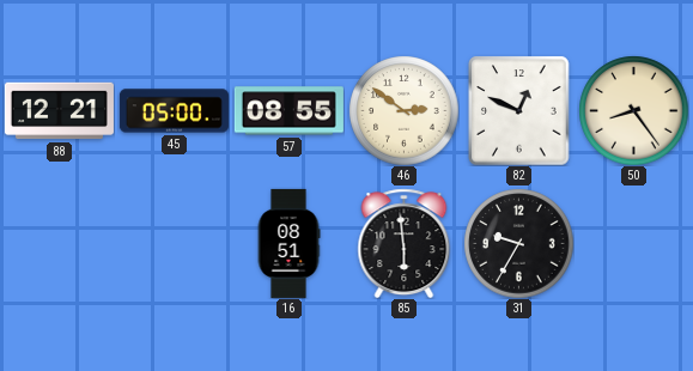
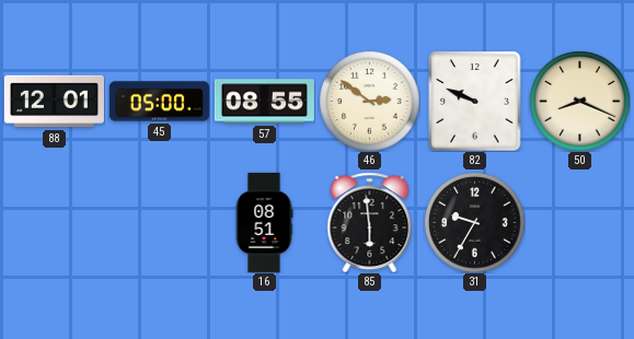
88: 12:21 -> 12:01
82: 12:49 -> 9:49
50: 8:24 -> 8:19
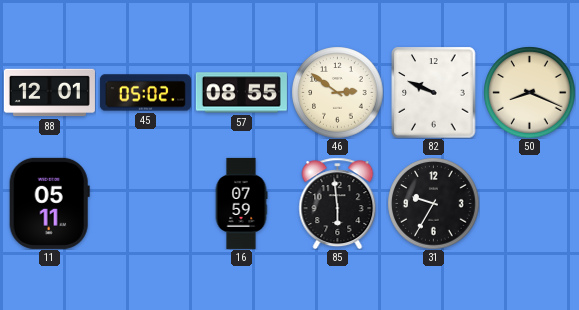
45: 05:00 -> 05:02
11: none -> 05:11
16: 08:51 -> 07:59
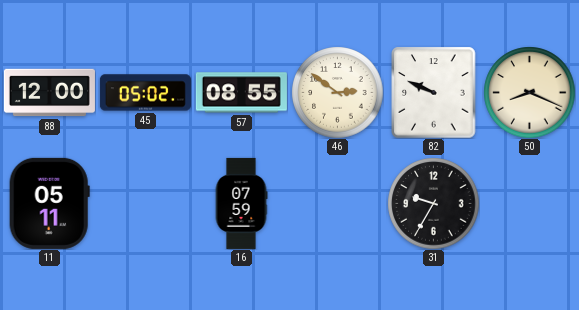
88: 12:01 -> 12:00
85: 5:59 -> none
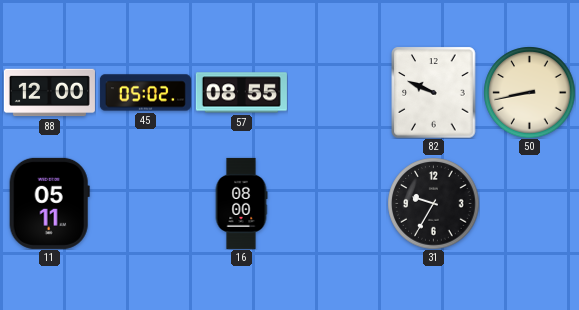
46: 2:51 -> none
50: 8:19 -> 8:43
16: 07:59 -> 08:00
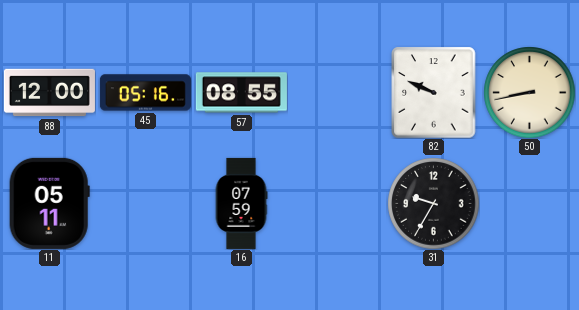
45: 05:02 -> 05:16
16: 08:00 -> 07:59
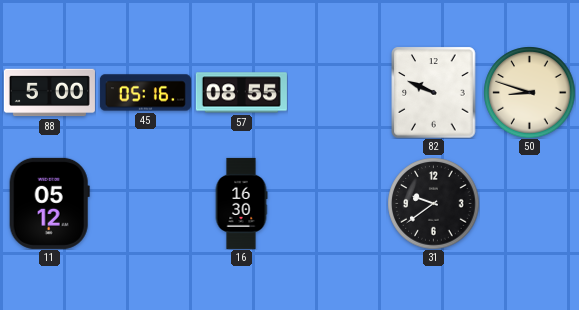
88: 12:00 -> 5:00
50: 8:43 -> 8:48
11: 05:11 -> 05:12
16: 07:59 -> 16:30
31: 9:35 -> 9:39
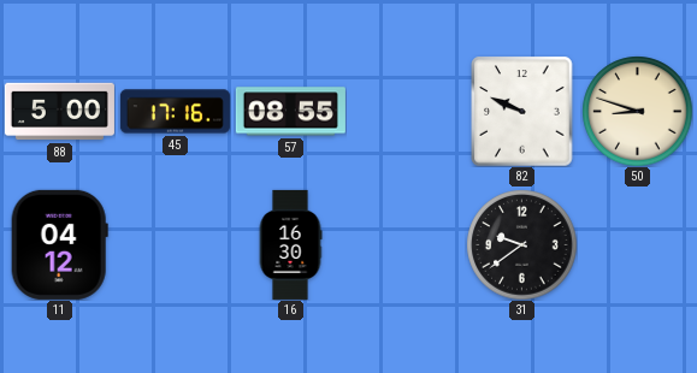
45: 05:16 -> 17:16
11: 05:12 -> 04:12
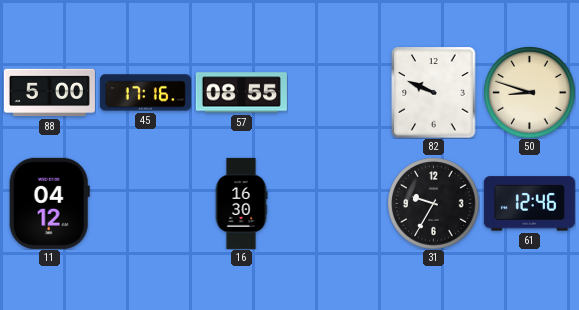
31: 9:39 -> 9:35
61: none -> 12:46
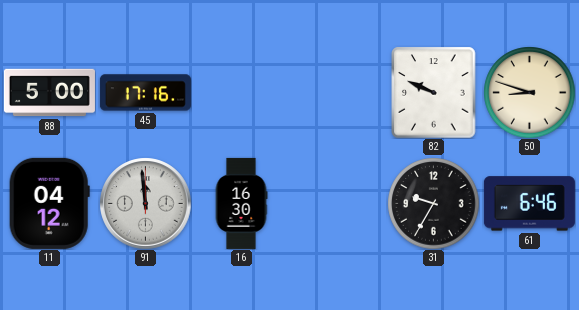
57: 08:55 -> none
91: none -> 11:59
61: 12:46 -> 6:46
